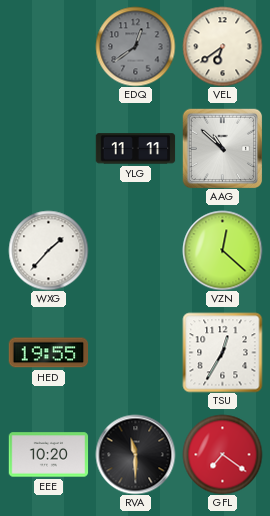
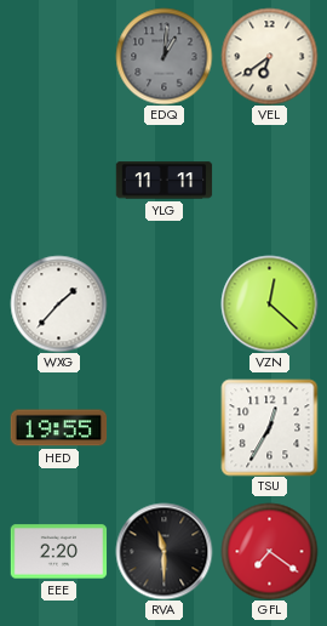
EDQ: 12:39 -> 1:01
AAG: 10:52 -> none
EEE: 10:20 -> 2:20
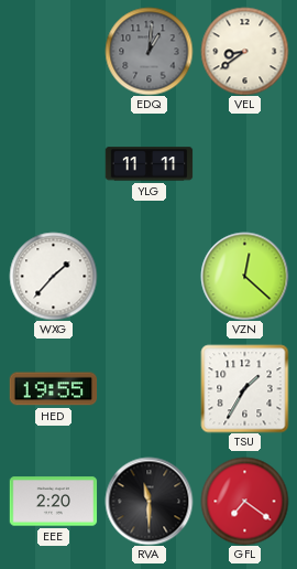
VEL: 6:39 -> 8:39
TSU: 12:35 -> 1:35
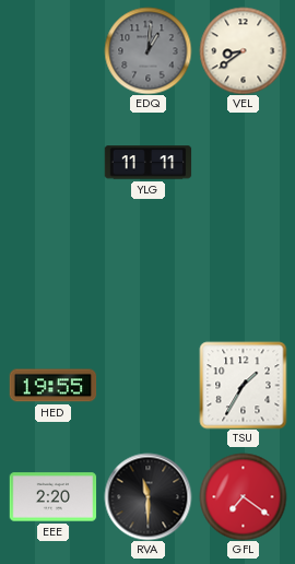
WXG: 1:37 -> none
VZN: 12:22 -> none
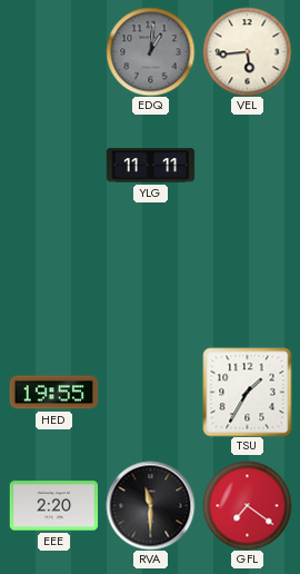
VEL: 8:39 -> 5:44
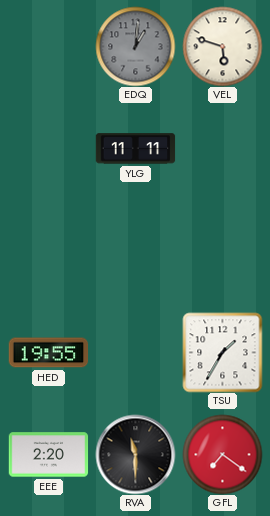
VEL: 5:44 -> 5:48
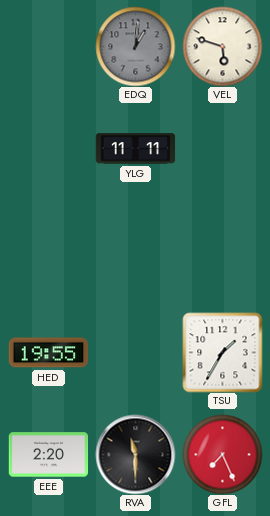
GFL: 7:21 -> 7:26
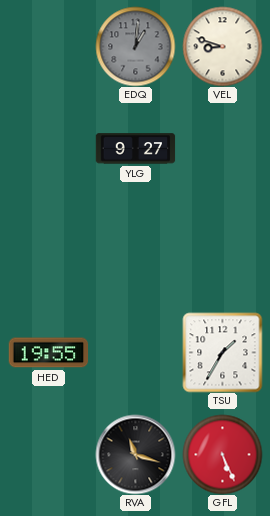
VEL: 5:48 -> 8:48
YLG: 11:11 -> 9:27
EEE: 2:20 -> none
RVA: 11:30 -> 11:18
GFL: 7:26 -> 5:26
